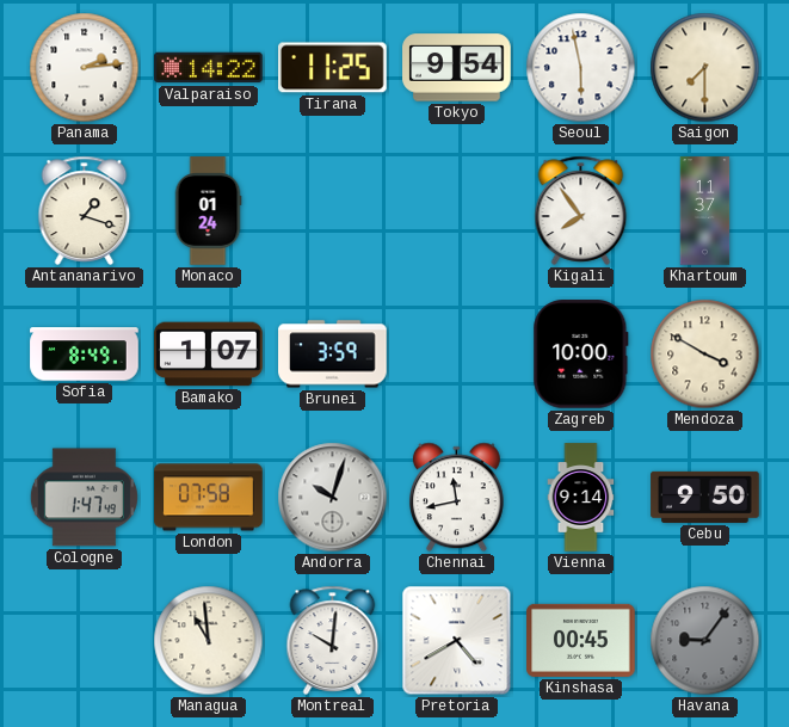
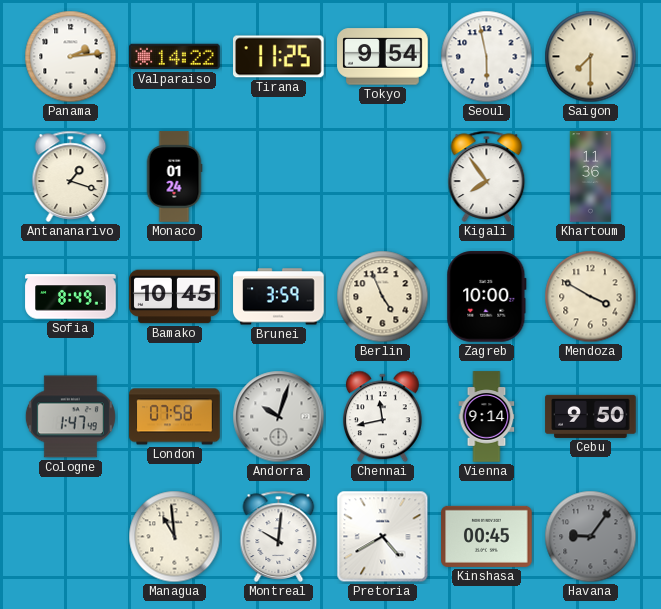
Khartoum: 11:37 -> 11:36
Bamako: 1:07 -> 10:45
Berlin: none -> 4:56
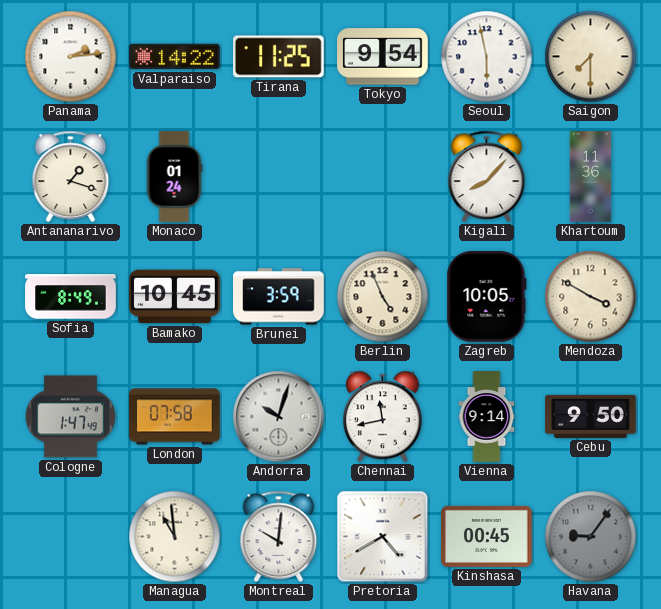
Kigali: 7:54 -> 8:07
Zagreb: 10:00 -> 10:05
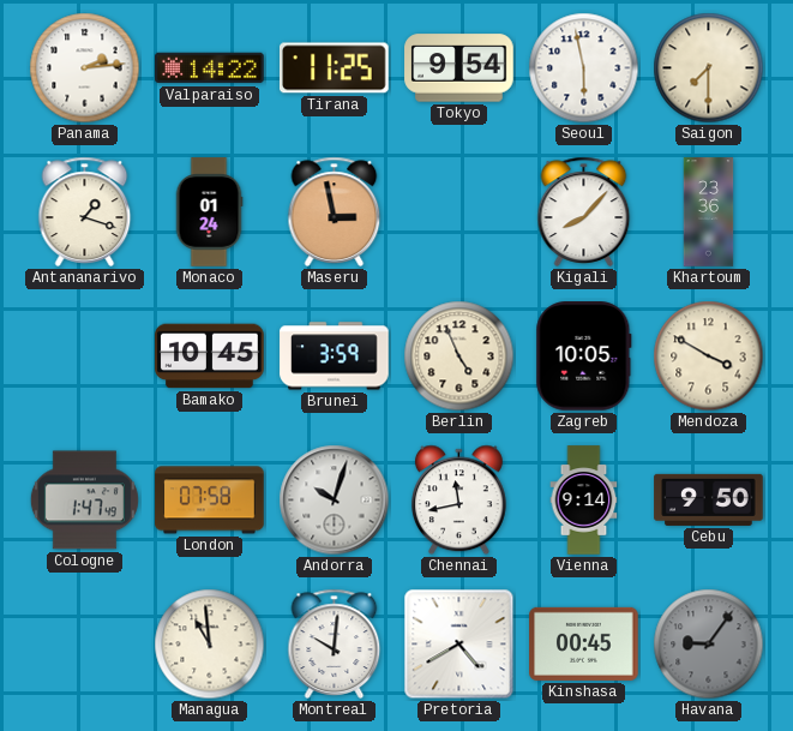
Maseru: none -> 2:58
Khartoum: 11:36 -> 23:36
Sofia: 8:49 -> none
